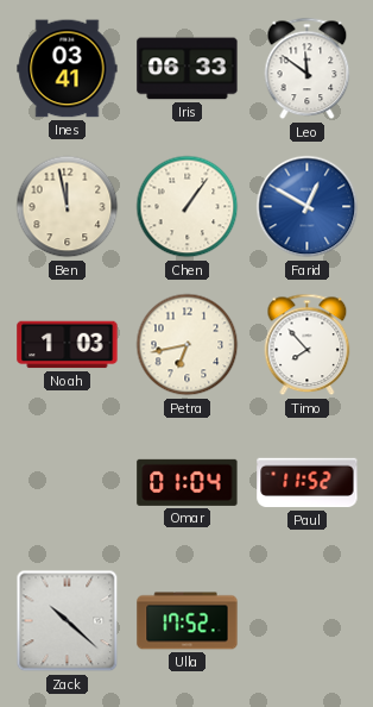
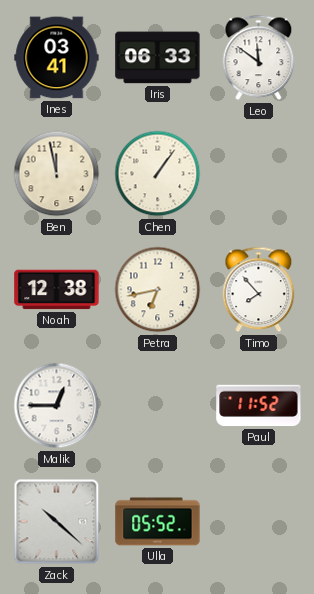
Farid: 12:50 -> none
Noah: 1:03 -> 12:38
Malik: none -> 12:45
Omar: 01:04 -> none
Ulla: 17:52 -> 05:52
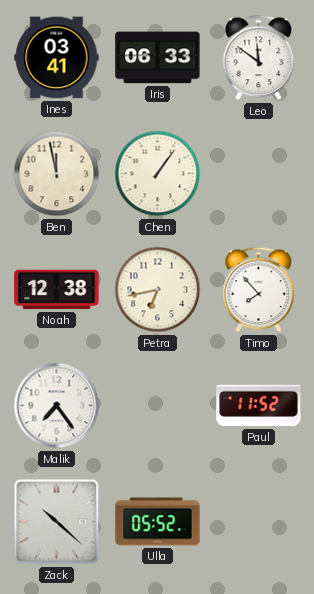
Malik: 12:45 -> 7:24
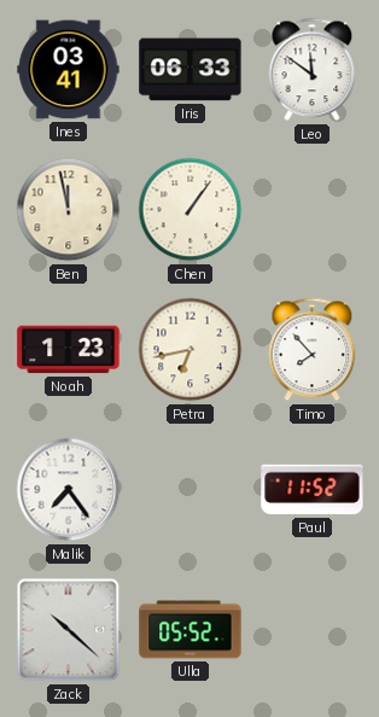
Noah: 12:38 -> 1:23
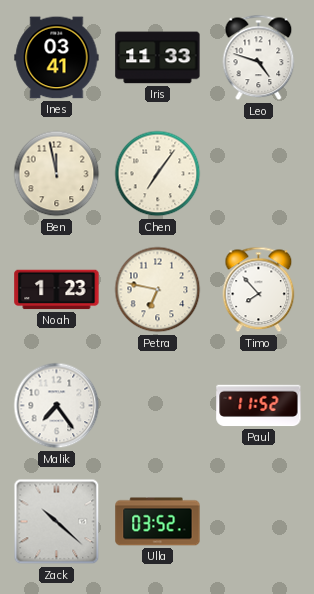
Iris: 06:33 -> 11:33
Leo: 11:51 -> 4:48
Chen: 1:06 -> 7:06
Petra: 6:43 -> 6:47
Ulla: 05:52 -> 03:52
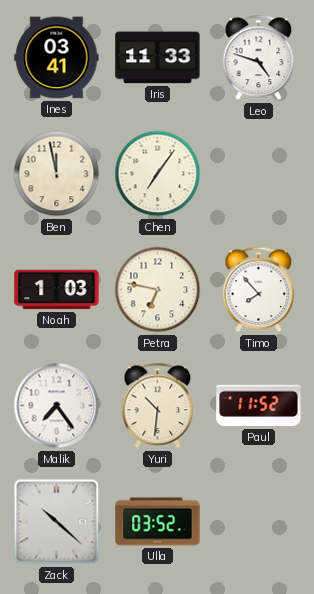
Noah: 1:23 -> 1:03
Yuri: none -> 10:31
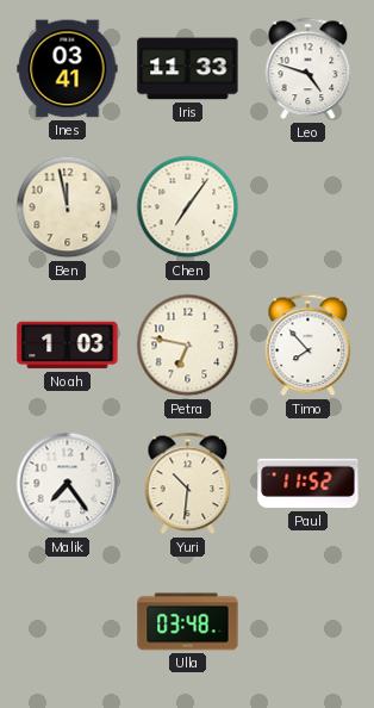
Zack: 10:22 -> none
Ulla: 03:52 -> 03:48
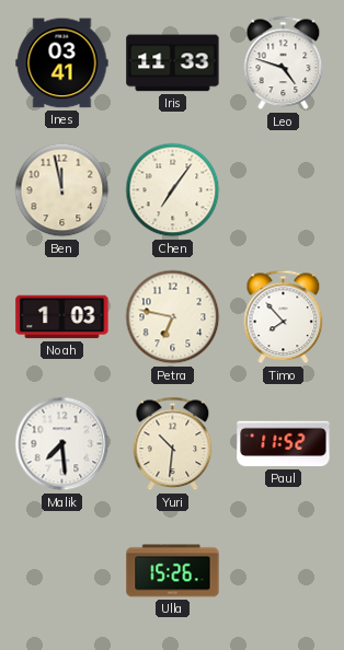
Malik: 7:24 -> 7:29
Ulla: 03:48 -> 15:26
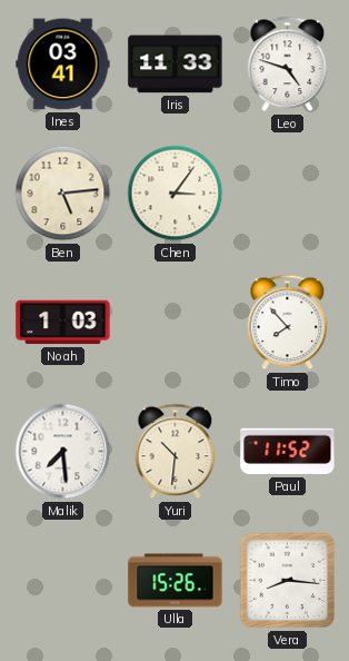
Ben: 11:58 -> 5:14
Chen: 7:06 -> 3:06
Petra: 6:47 -> none
Vera: none -> 8:16
